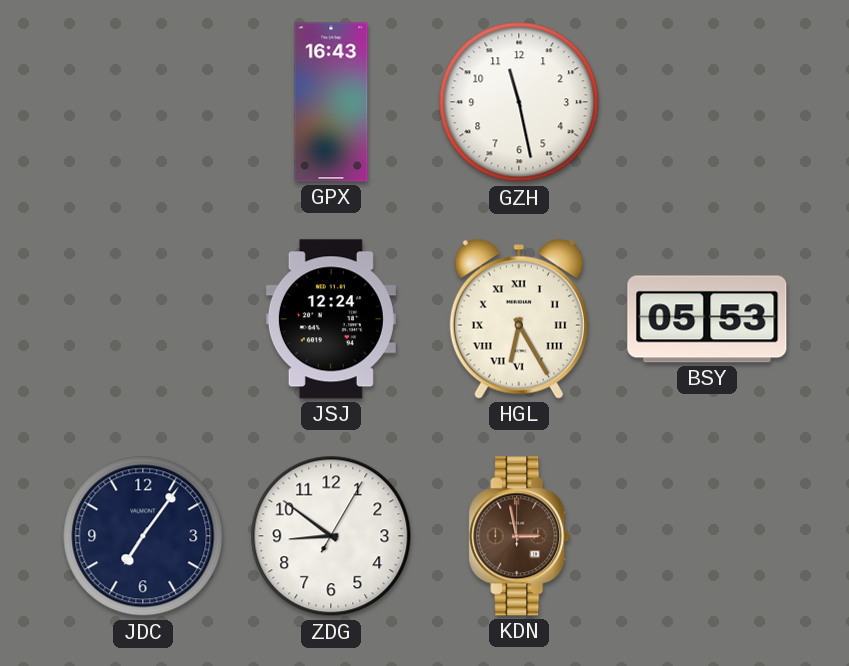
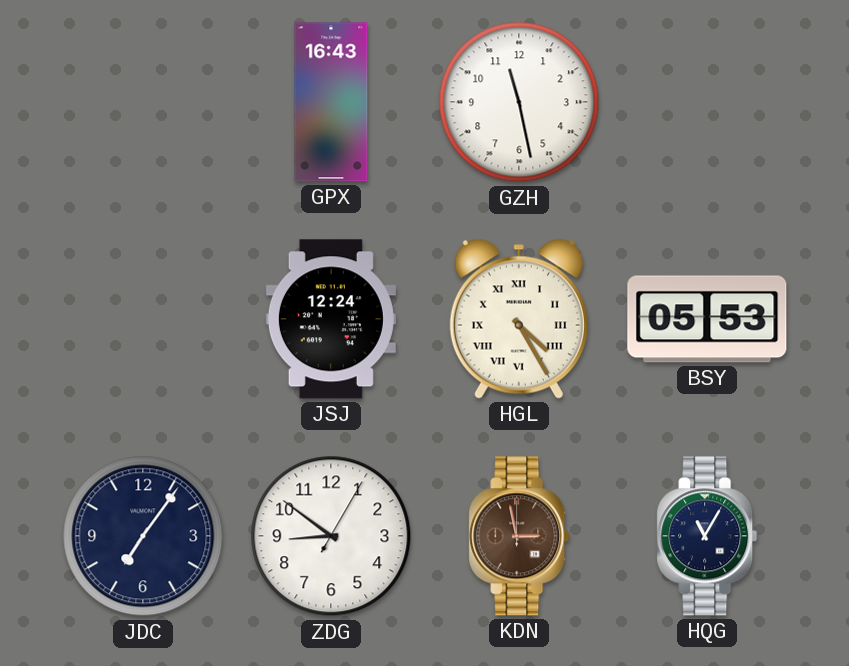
HGL: 6:25 -> 4:25
HQG: none -> 11:05
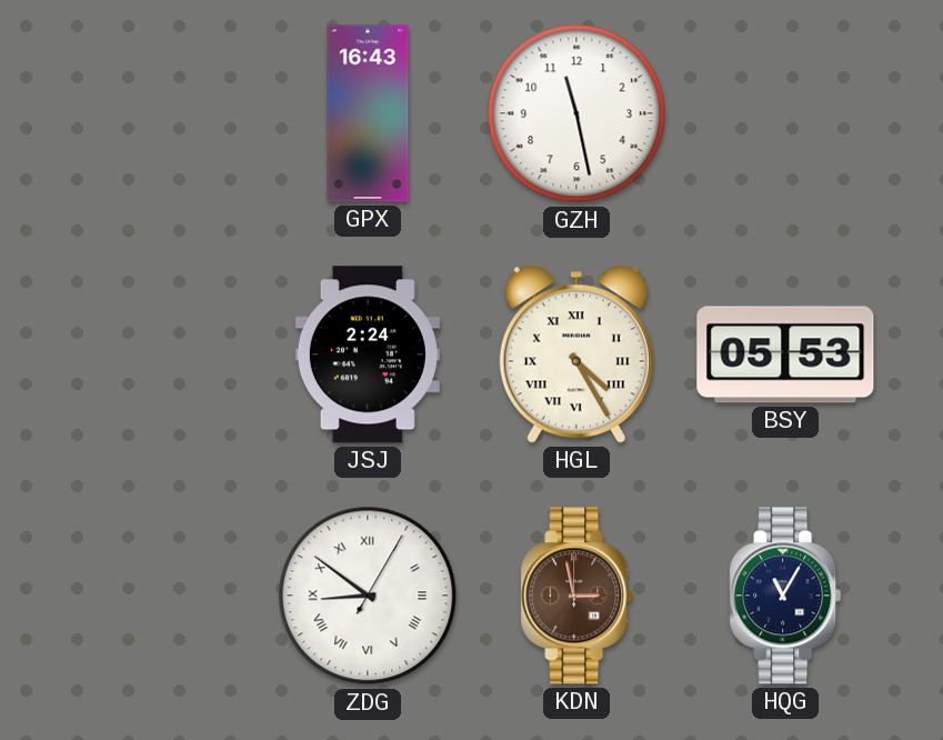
JSJ: 12:24 -> 2:24
JDC: 7:06 -> none
ZDG numerals: Arabic -> Roman
